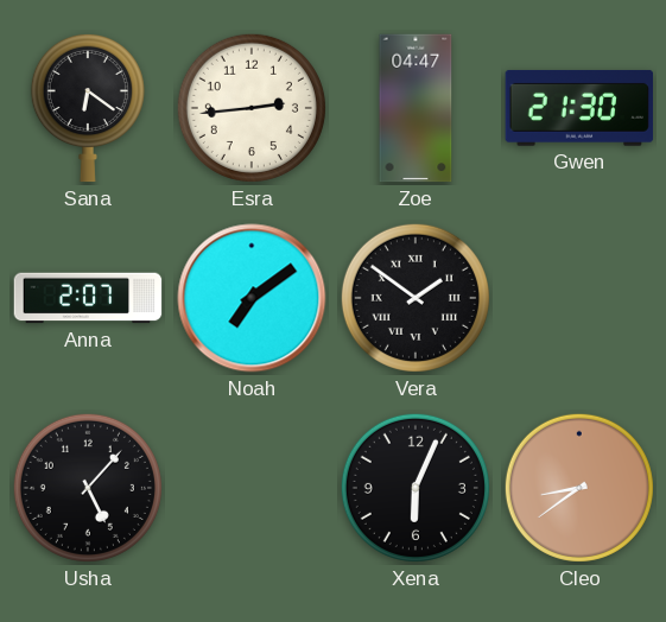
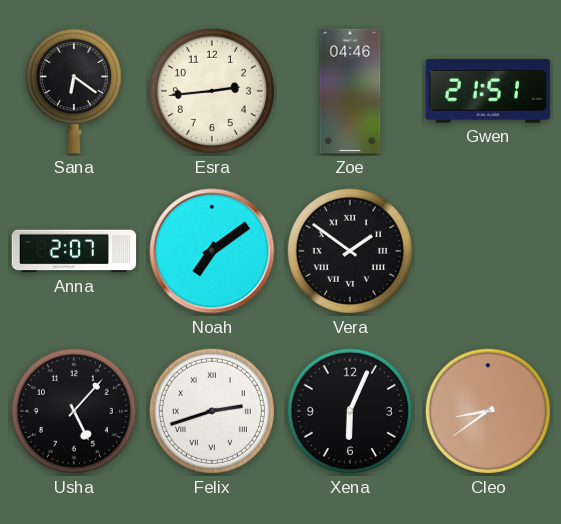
Zoe: 04:47 -> 04:46
Gwen: 21:30 -> 21:51
Felix: none -> 2:42
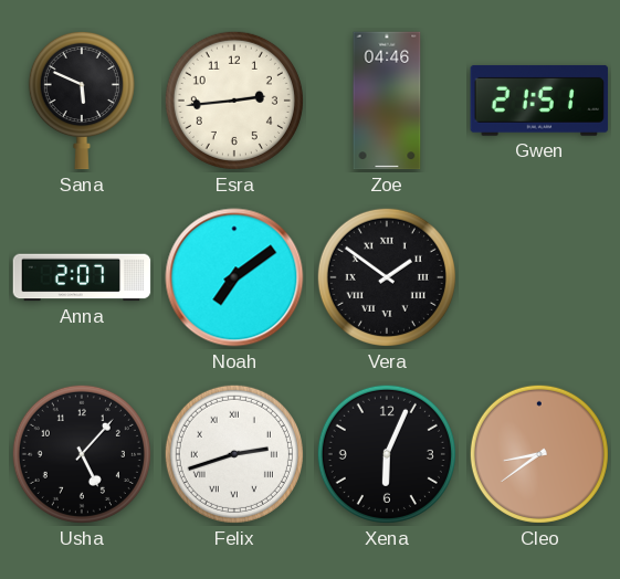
Sana: 6:21 -> 5:49
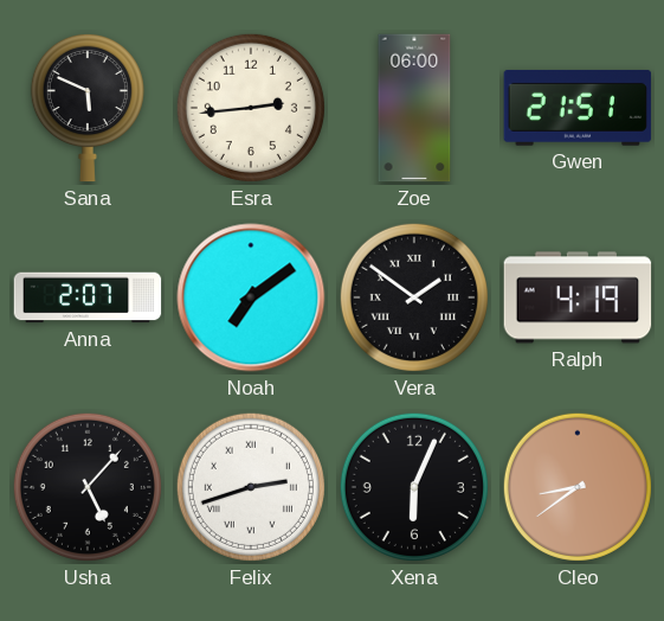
Zoe: 04:46 -> 06:00
Ralph: none -> 4:19
